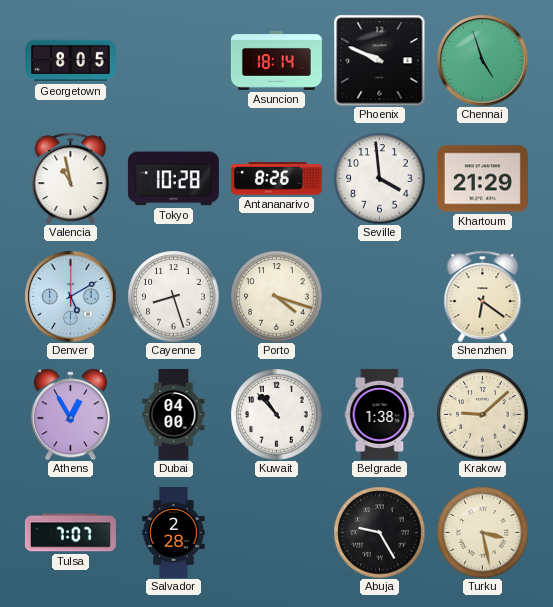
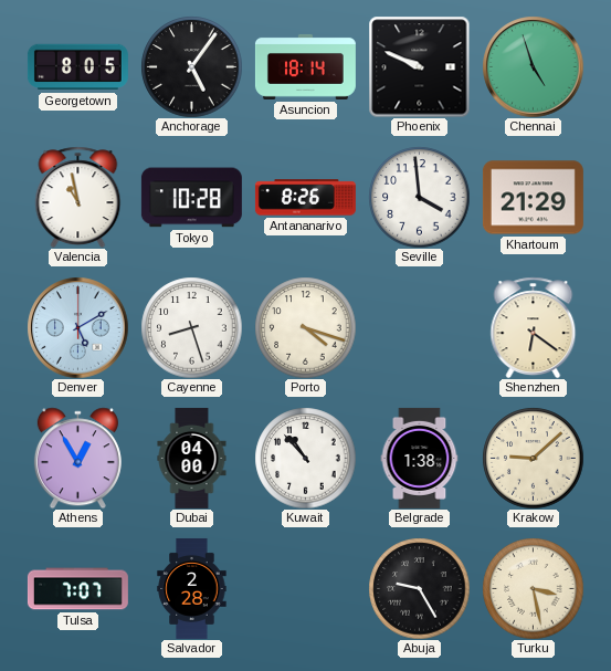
Anchorage: none -> 5:06
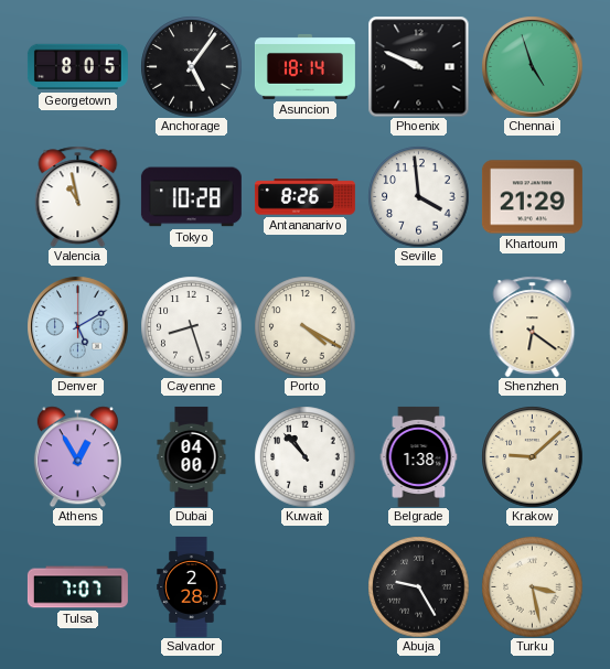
Porto: 4:18 -> 4:20
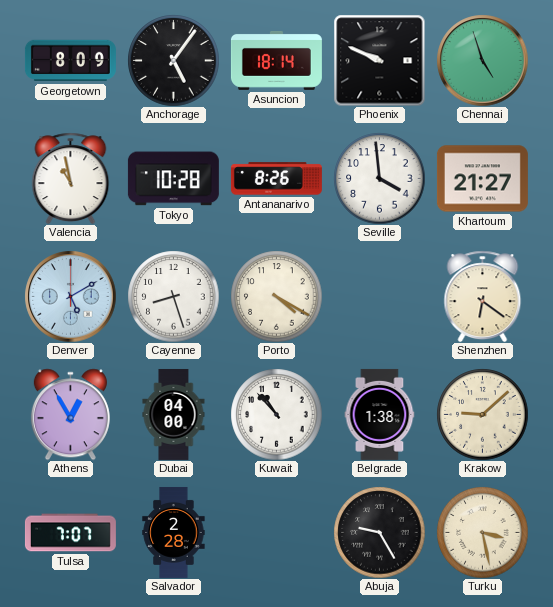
Georgetown: 8:05 -> 8:09
Khartoum: 21:29 -> 21:27
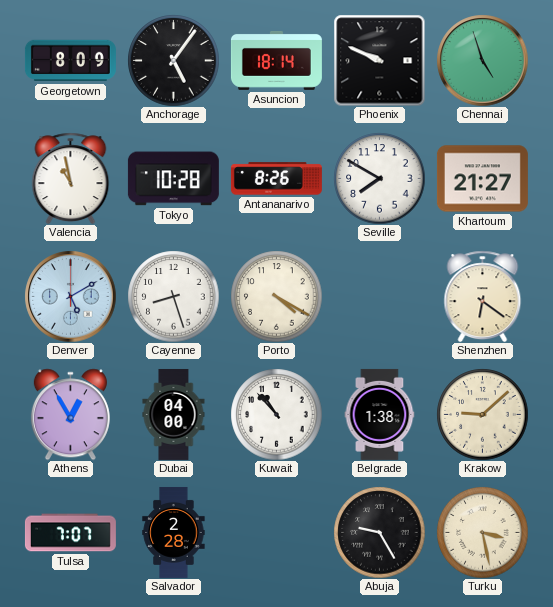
Seville: 3:59 -> 7:50
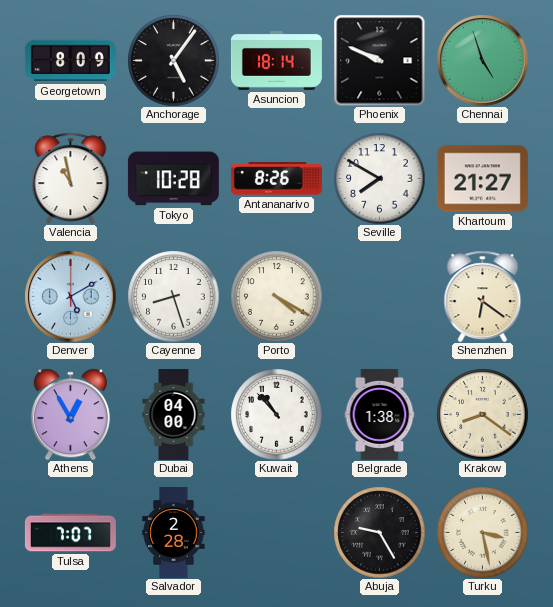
Krakow: 9:08 -> 8:21
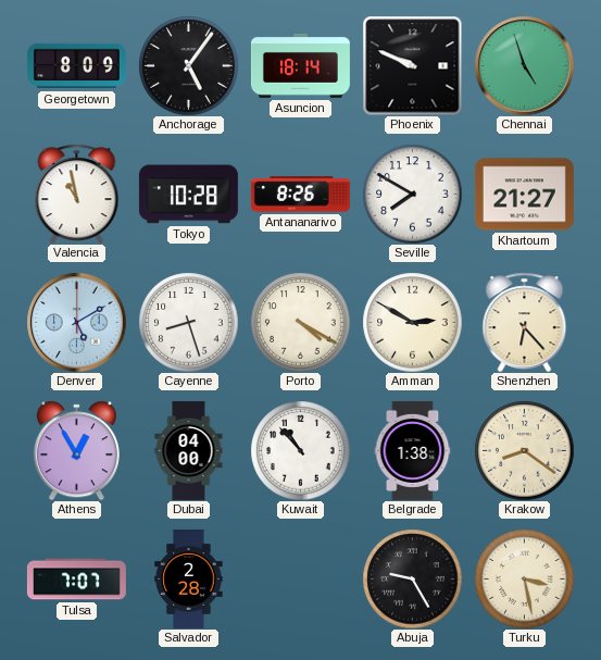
Amman: none -> 2:50
Shenzhen: 6:21 -> 6:23
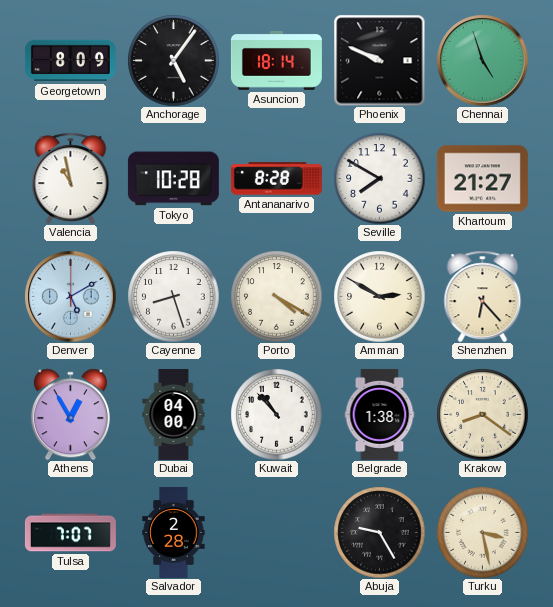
Antananarivo: 8:26 -> 8:28
